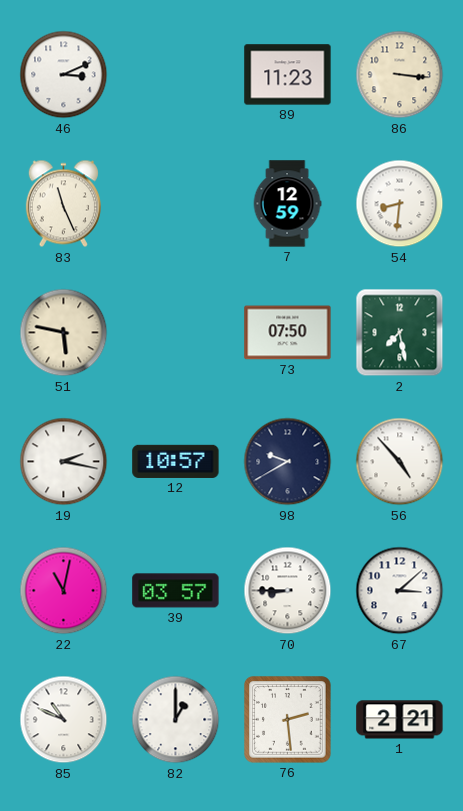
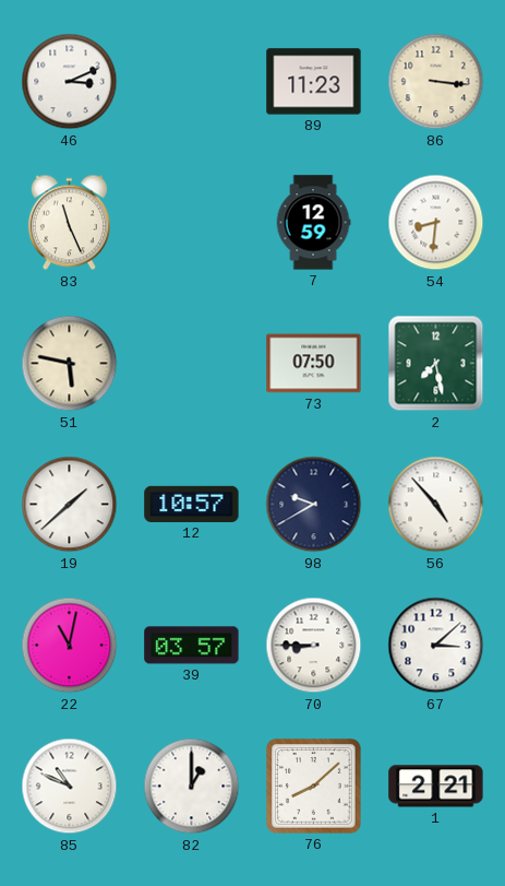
19: 2:17 -> 1:38
76: 2:29 -> 8:08
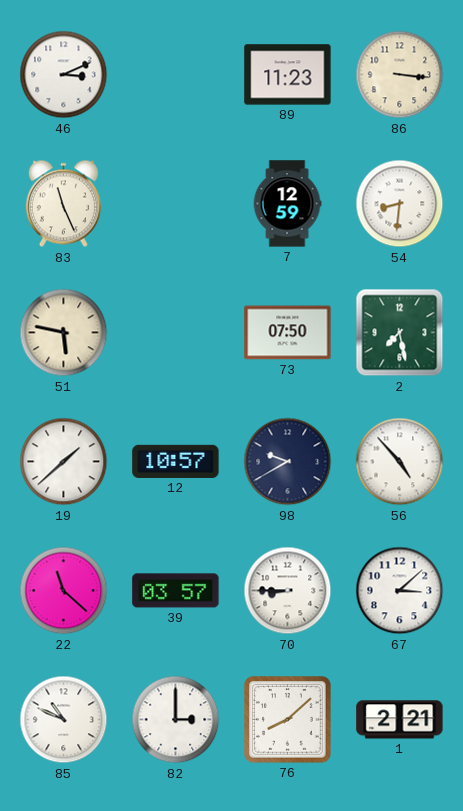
22: 11:02 -> 11:22
82: 1:00 -> 3:00
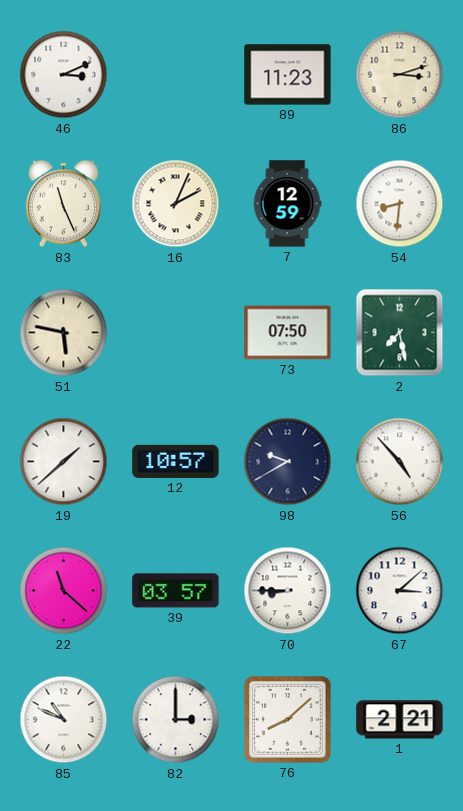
86: 3:16 -> 3:12
16: none -> 2:04
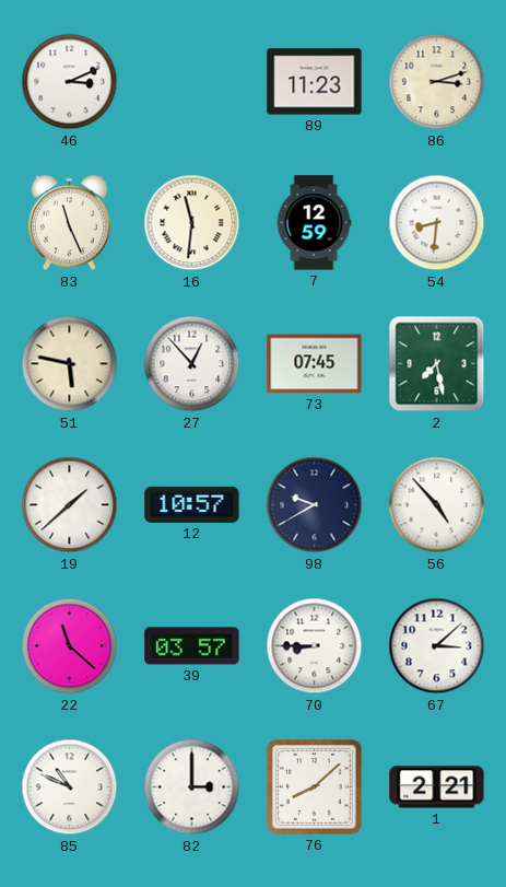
16: 2:04 -> 11:31
27: none -> 12:53
73: 07:50 -> 07:45
